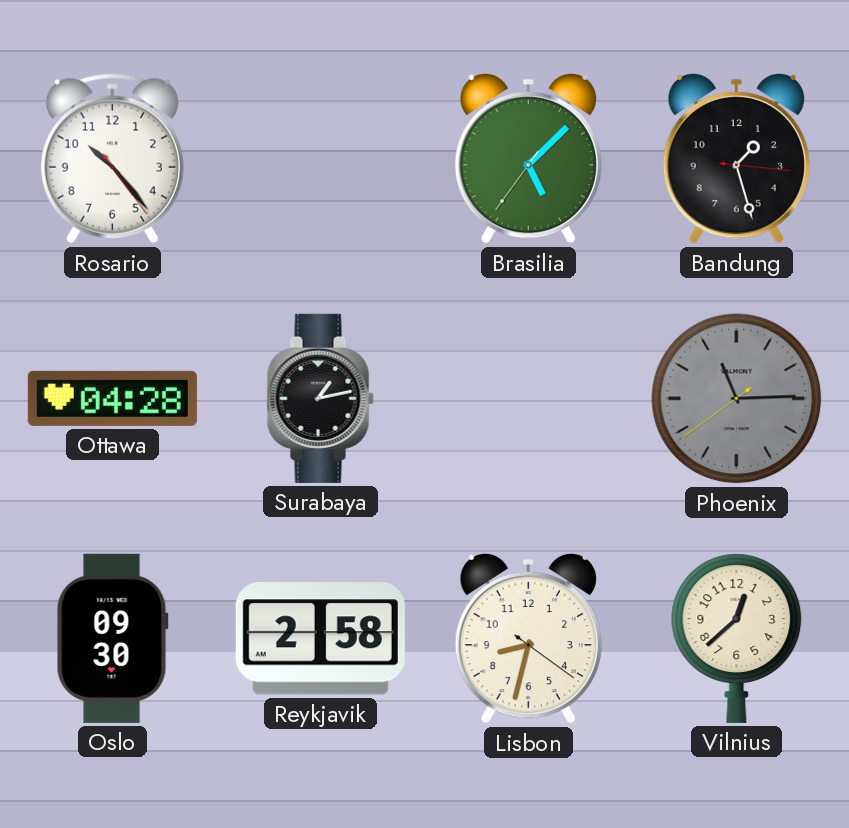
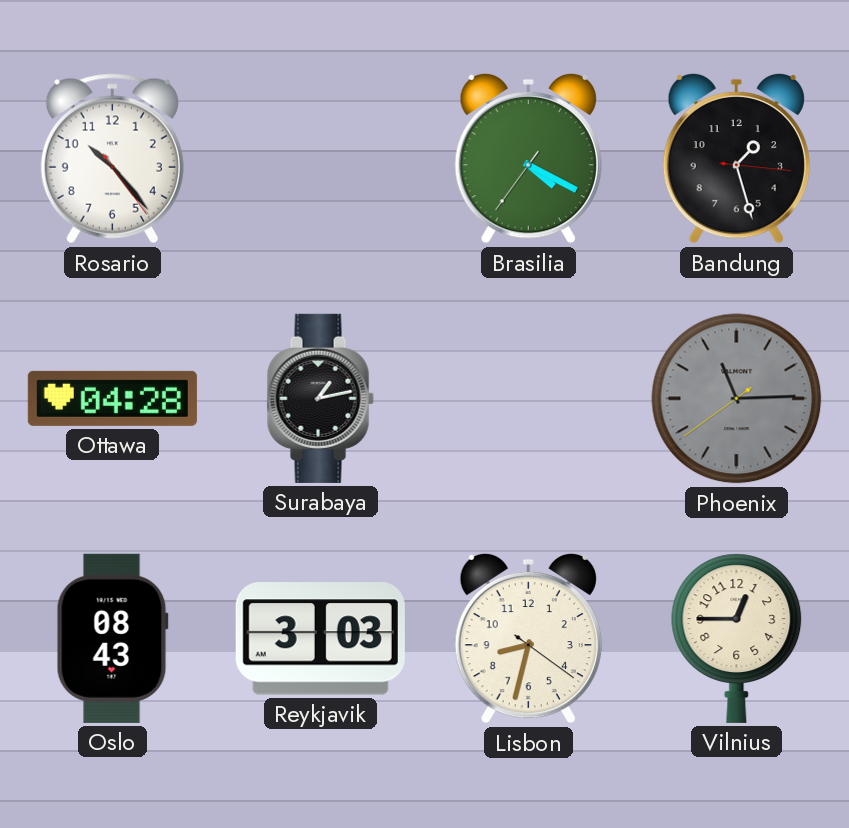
Brasilia: 5:07 -> 4:19
Oslo: 09:30 -> 08:43
Reykjavik: 2:58 -> 3:03
Vilnius: 12:38 -> 12:45
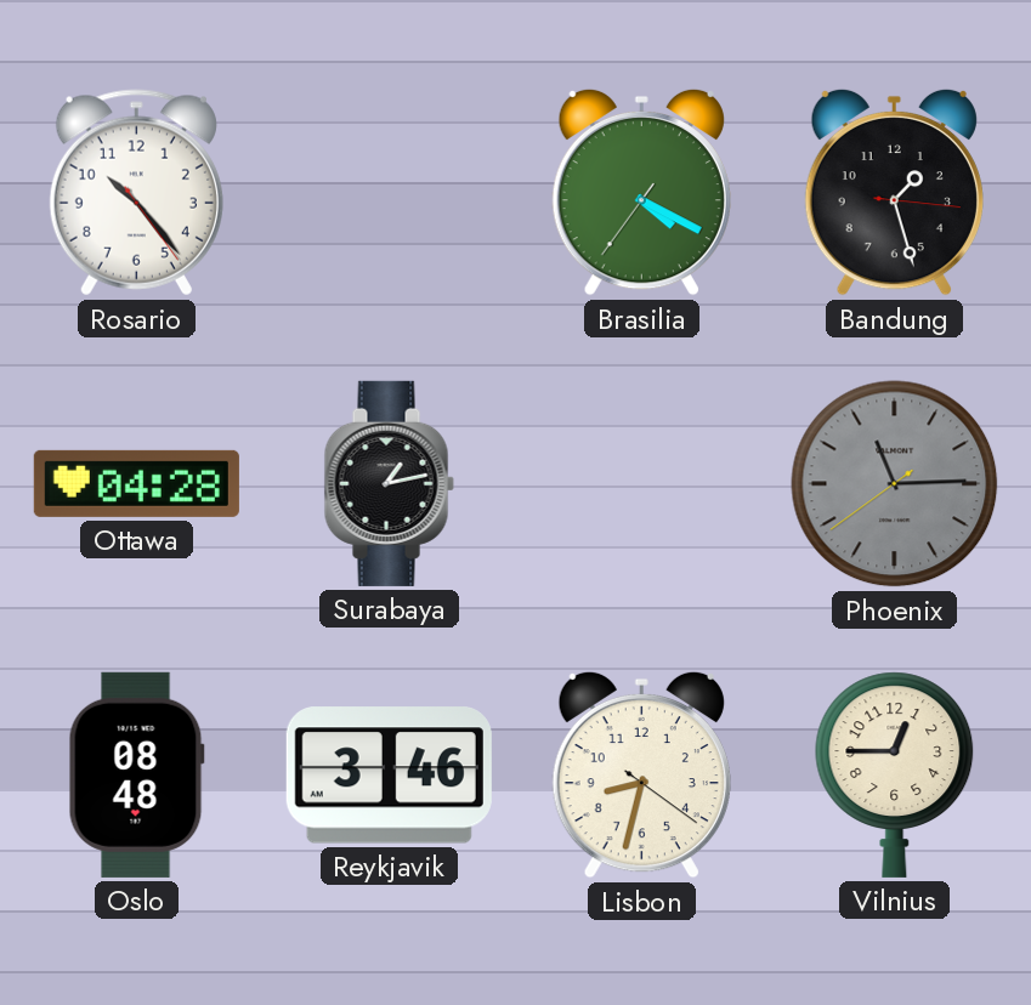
Oslo: 08:43 -> 08:48
Reykjavik: 3:03 -> 3:46
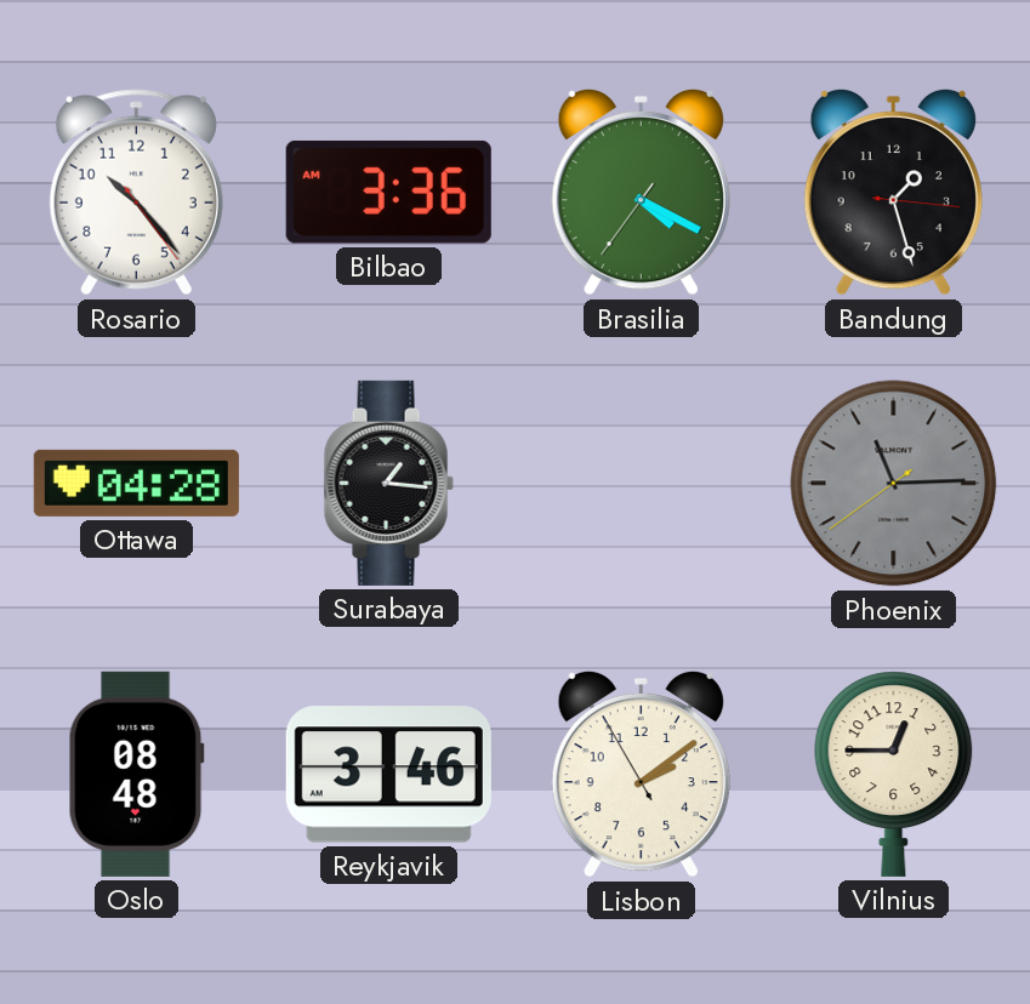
Bilbao: none -> 3:36
Surabaya: 1:13 -> 1:16
Lisbon: 8:32 -> 2:08
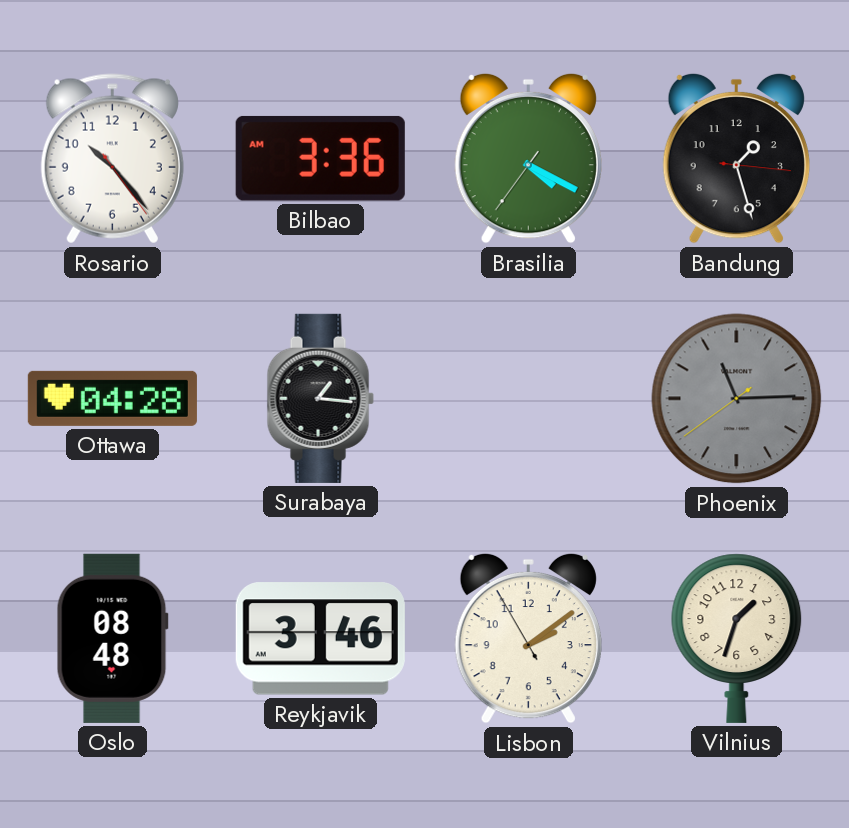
Vilnius: 12:45 -> 1:33
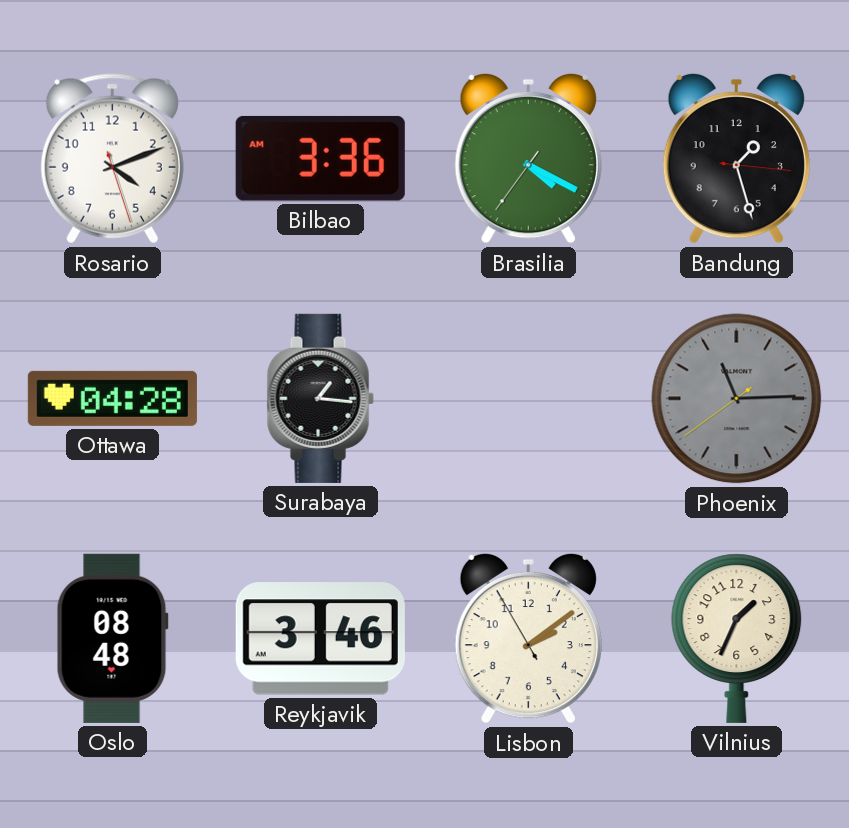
Rosario: 10:23 -> 4:11
Vilnius: 1:33 -> 1:34
